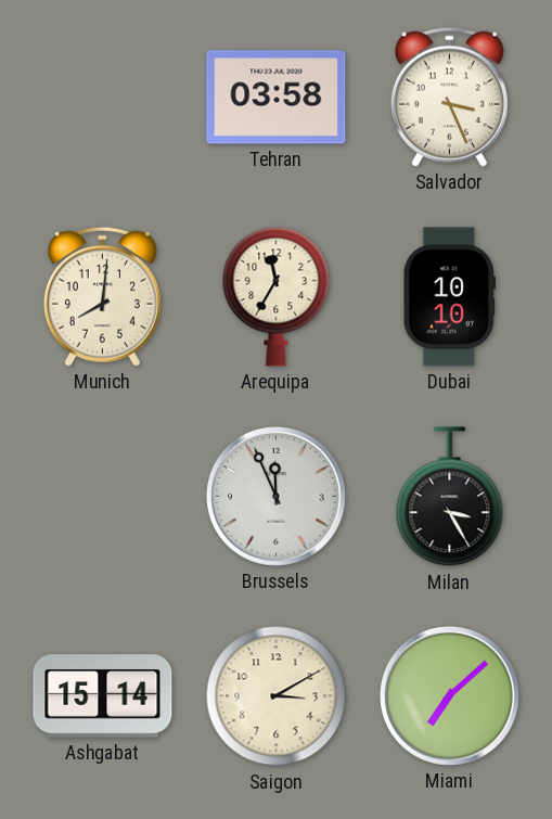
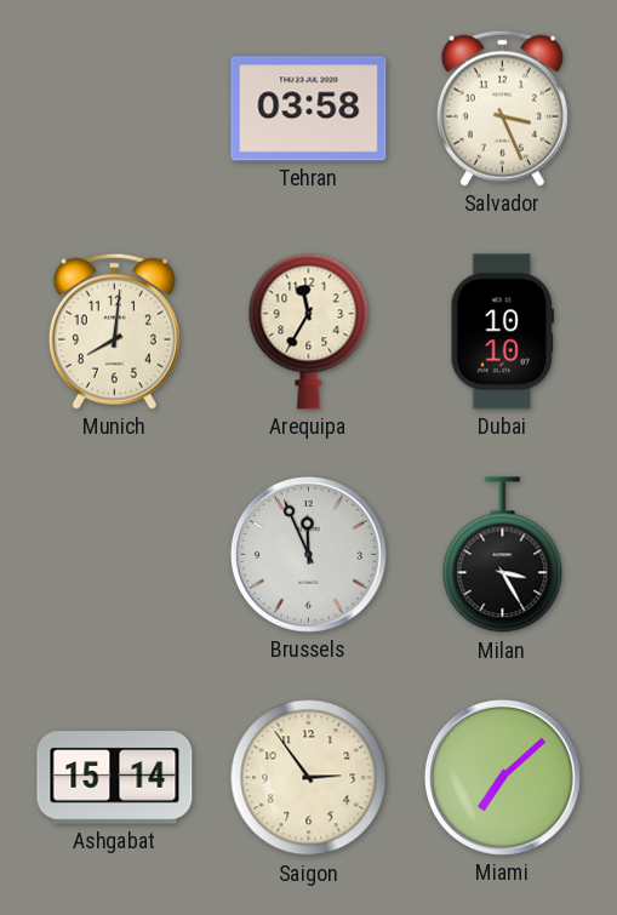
Saigon: 3:10 -> 2:54
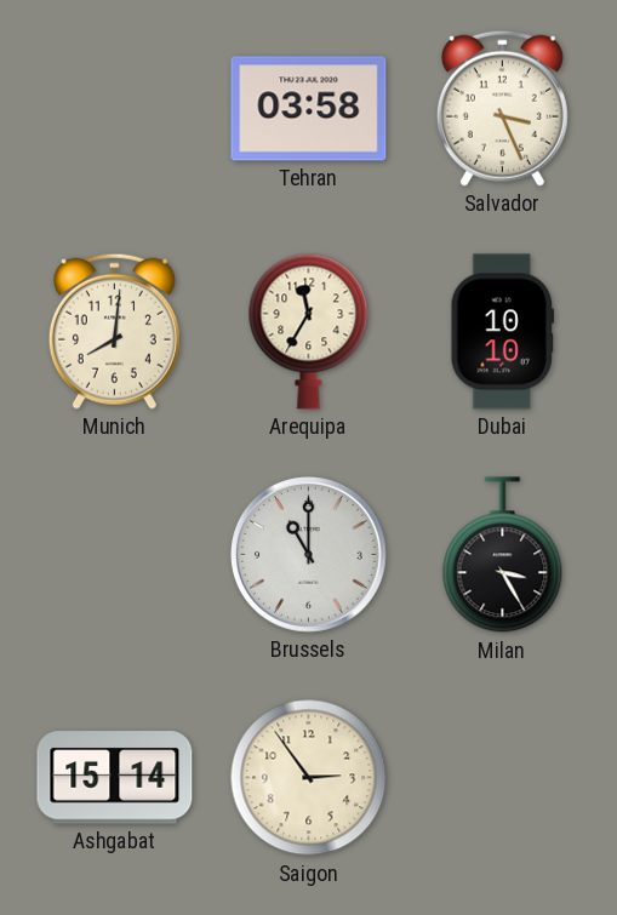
Brussels: 11:56 -> 11:00
Miami: 7:08 -> none
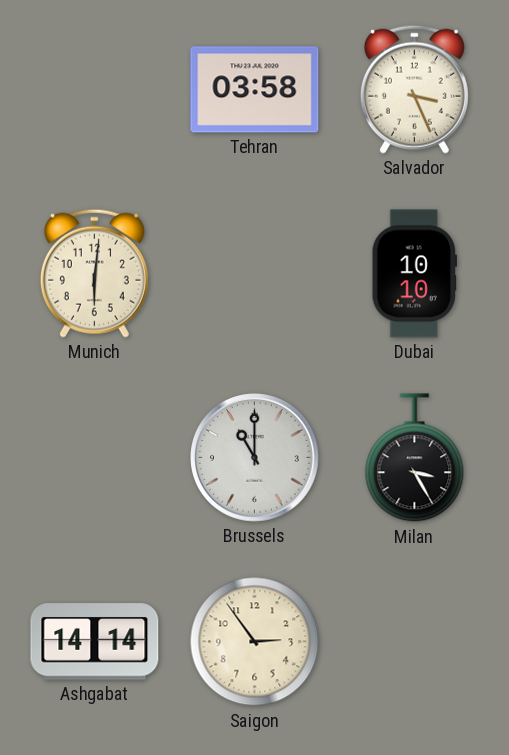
Munich: 8:01 -> 6:01
Arequipa: 11:35 -> none
Ashgabat: 15:14 -> 14:14
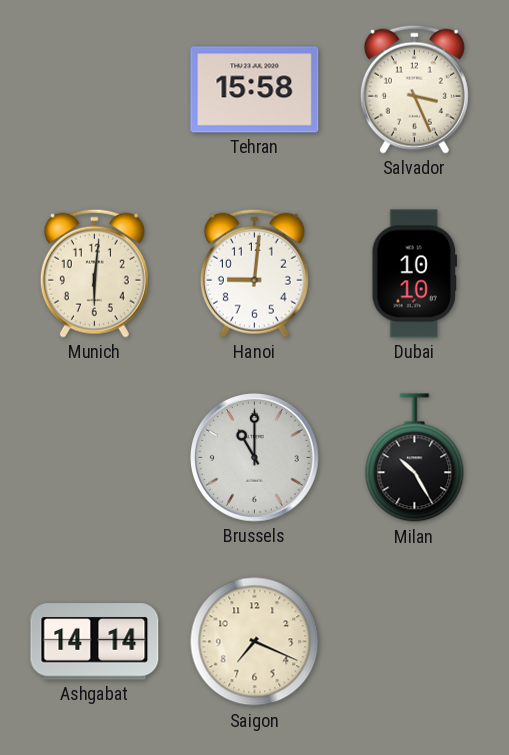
Tehran: 03:58 -> 15:58
Hanoi: none -> 9:01
Milan: 3:25 -> 10:25
Saigon: 2:54 -> 7:19
